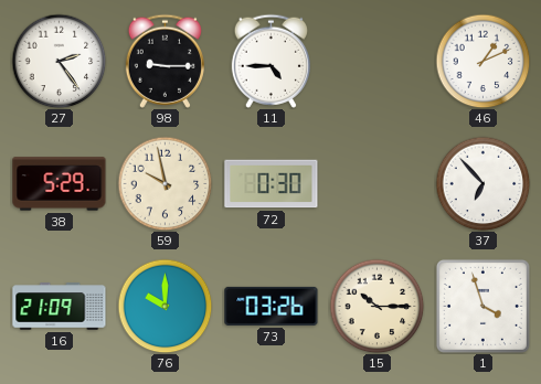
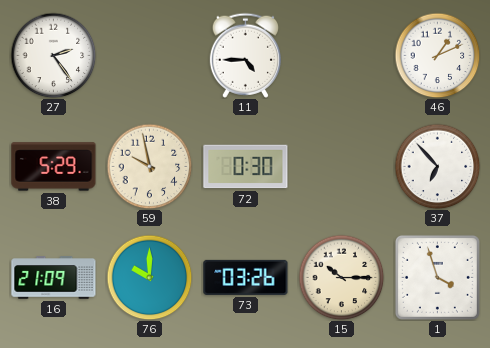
98: 9:15 -> none
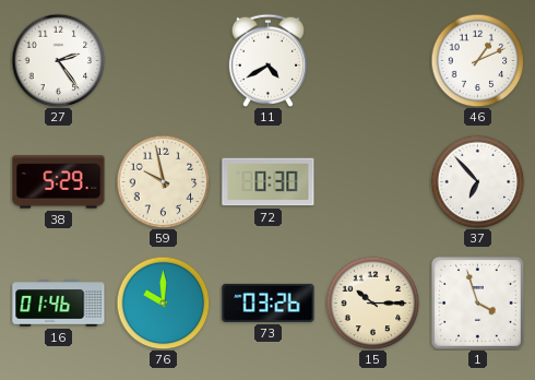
11: 4:45 -> 4:40
16: 21:09 -> 01:46
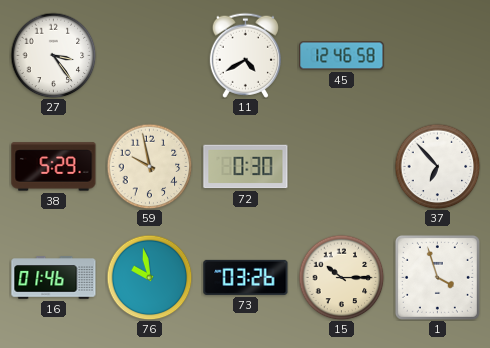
27: 2:24 -> 3:24
45: none -> 12:46
46: 1:11 -> none
76: 10:00 -> 9:58
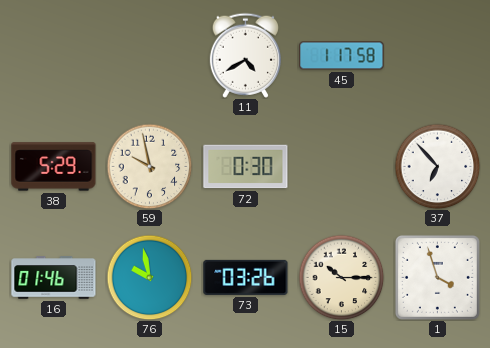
27: 3:24 -> none
45: 12:46 -> 1:17
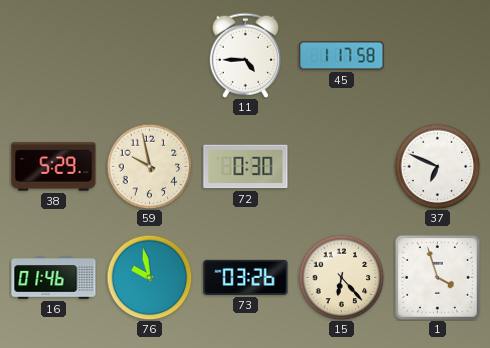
11: 4:40 -> 4:45
37: 6:53 -> 6:49
15: 10:15 -> 6:23
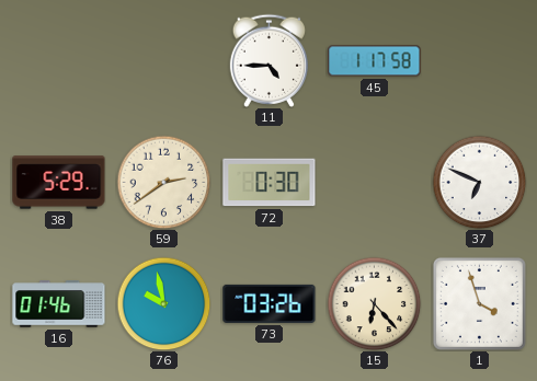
59: 9:58 -> 2:39
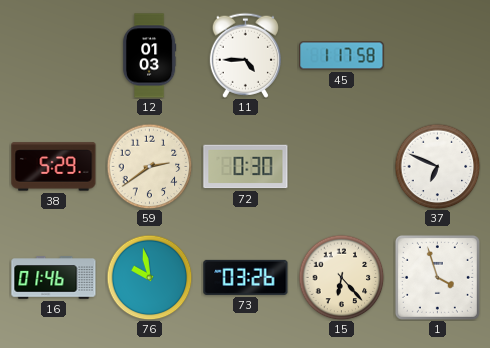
12: none -> 01:03
